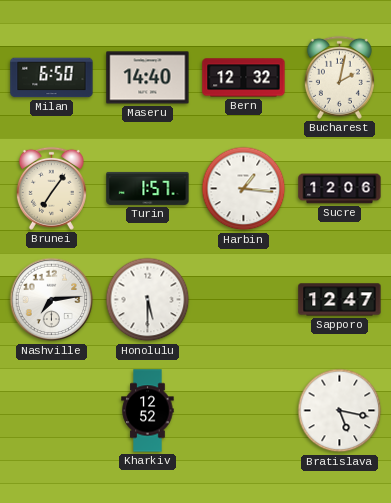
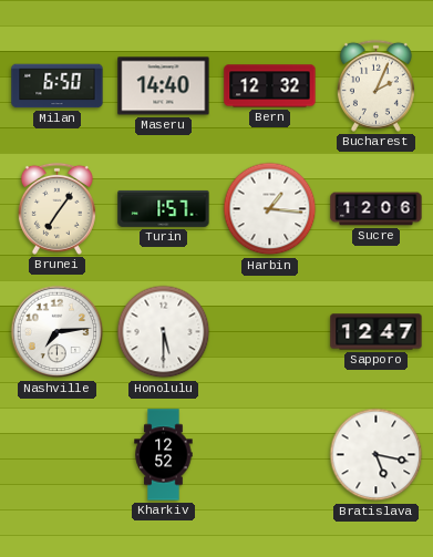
Bucharest: 2:02 -> 2:04
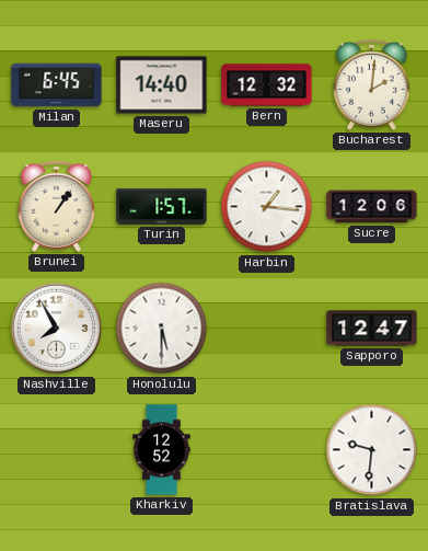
Milan: 6:50 -> 6:45
Bucharest: 2:04 -> 2:01
Brunei: 7:06 -> 1:06
Nashville: 7:14 -> 7:55
Bratislava: 5:17 -> 9:31
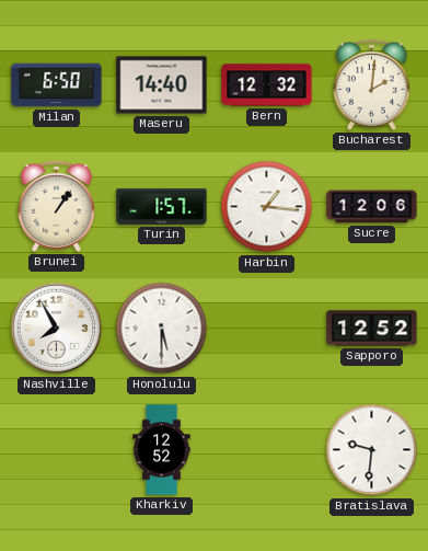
Milan: 6:45 -> 6:50
Sapporo: 12:47 -> 12:52
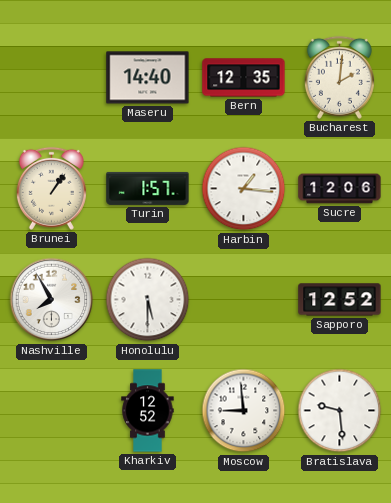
Milan: 6:50 -> none
Bern: 12:32 -> 12:35
Moscow: none -> 8:59
Bratislava: 9:31 -> 9:29
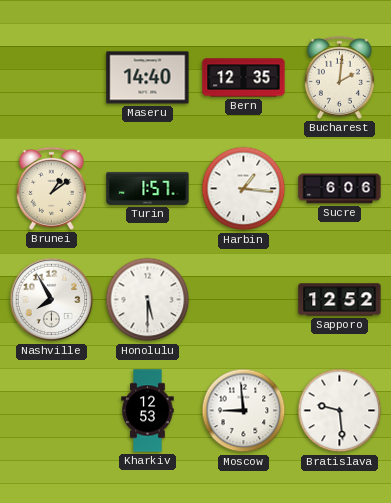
Brunei: 1:06 -> 1:09
Sucre: 12:06 -> 6:06
Kharkiv: 12:52 -> 12:53
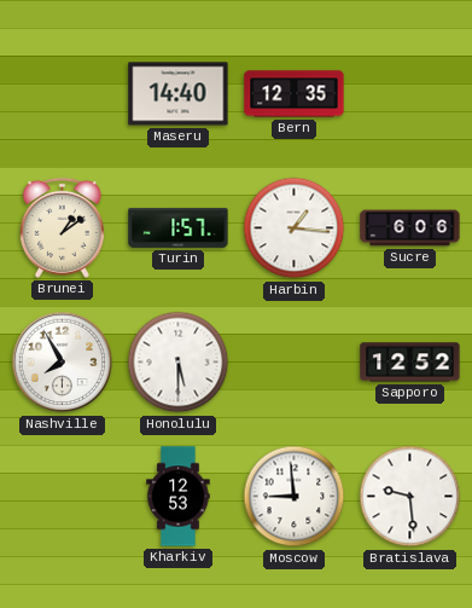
Bucharest: 2:01 -> none
